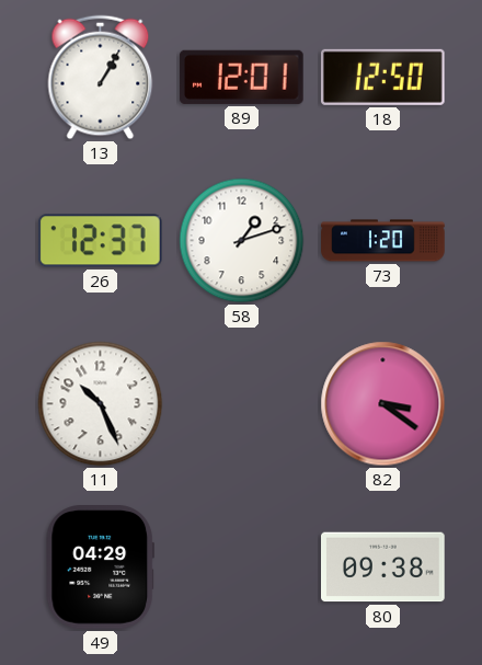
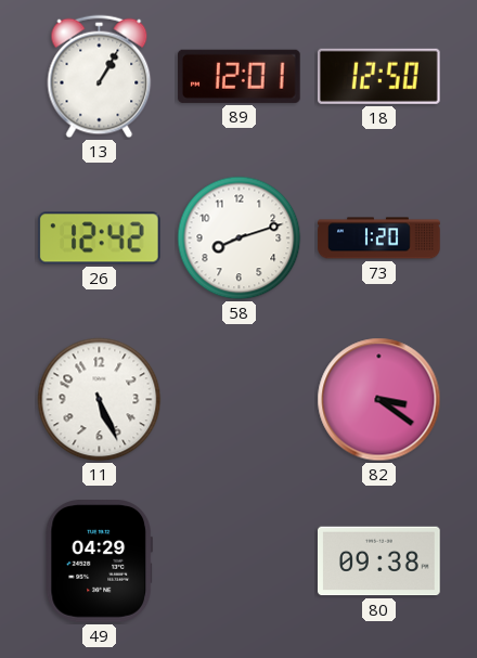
26: 12:37 -> 12:42
58: 1:12 -> 8:12
11: 10:26 -> 5:26
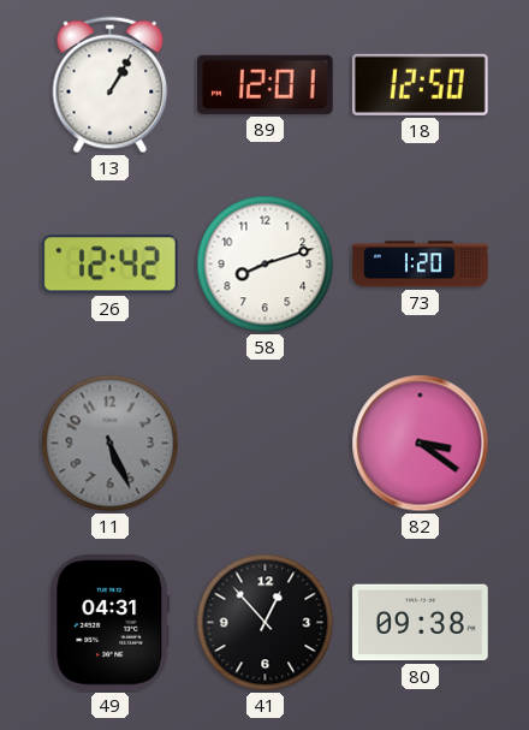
11 dial: white -> grey
49: 04:29 -> 04:31
41: none -> 12:53
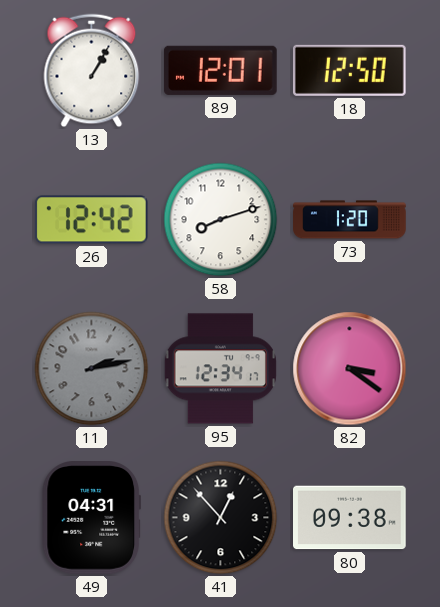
11: 5:26 -> 2:13
95: none -> 12:34
